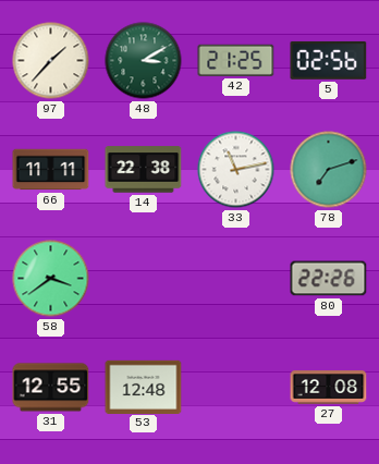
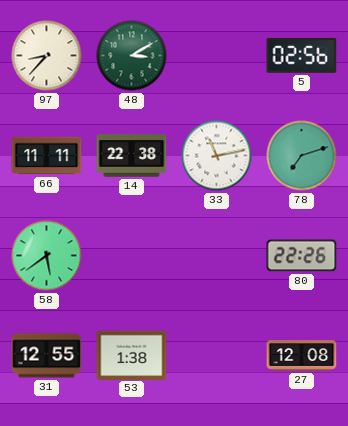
97: 1:37 -> 8:37
42: 21:25 -> none
58: 3:39 -> 5:39
53: 12:48 -> 1:38
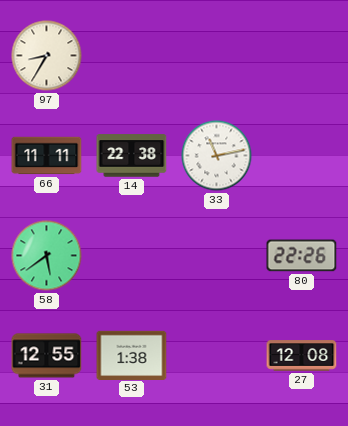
97: 8:37 -> 8:35
48: 3:10 -> none
5: 02:56 -> none
78: 7:12 -> none
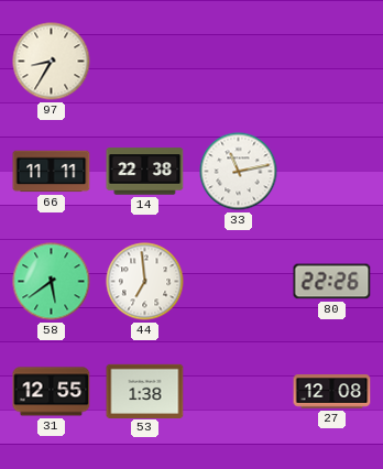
44: none -> 6:59
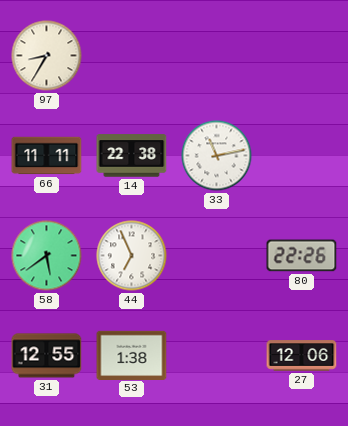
44: 6:59 -> 6:56
27: 12:08 -> 12:06
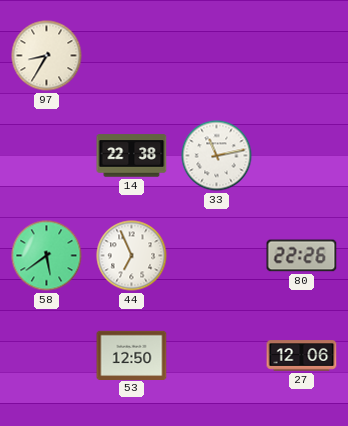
66: 11:11 -> none
31: 12:55 -> none
53: 1:38 -> 12:50
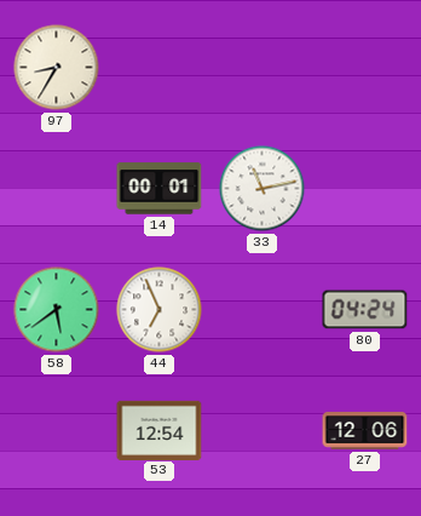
14: 22:38 -> 00:01
80: 22:26 -> 04:24
53: 12:50 -> 12:54
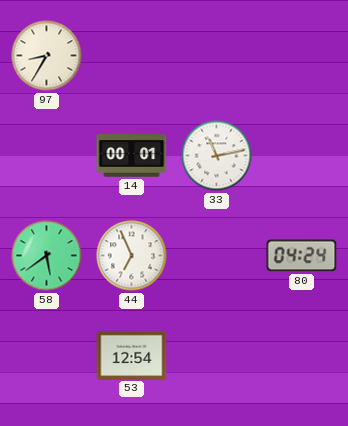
27: 12:06 -> none
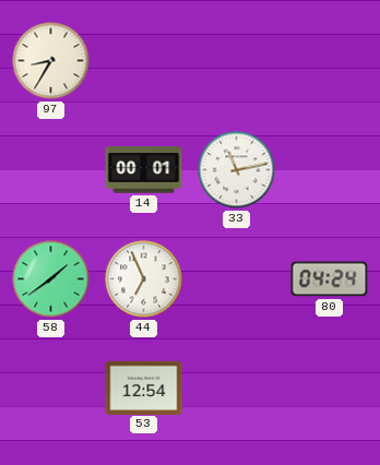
58: 5:39 -> 1:39
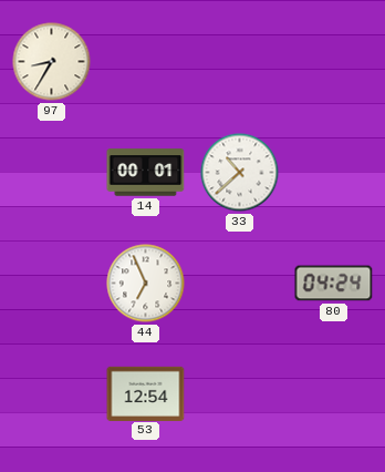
33: 11:13 -> 10:38
58: 1:39 -> none
